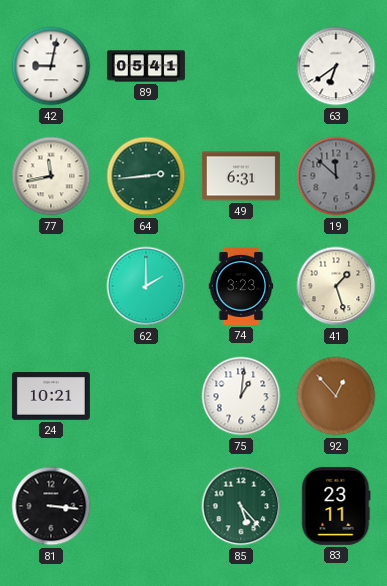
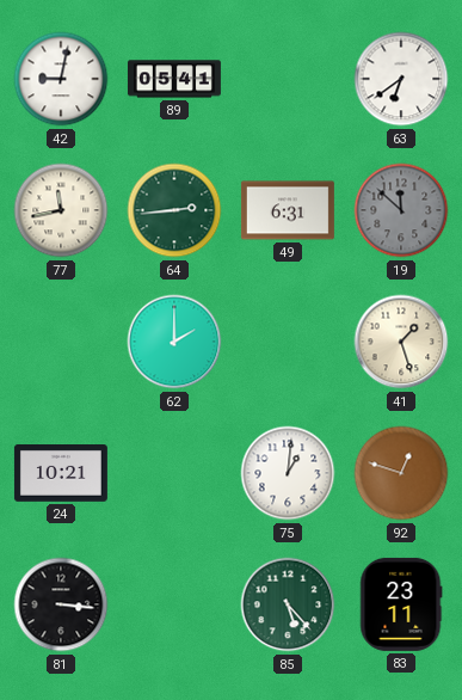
74: 3:23 -> none
92: 12:53 -> 12:48
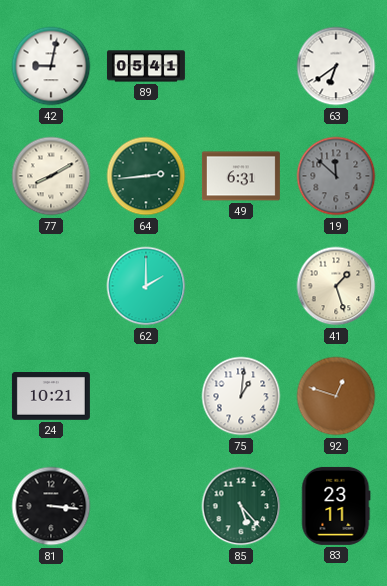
77: 11:43 -> 8:10
